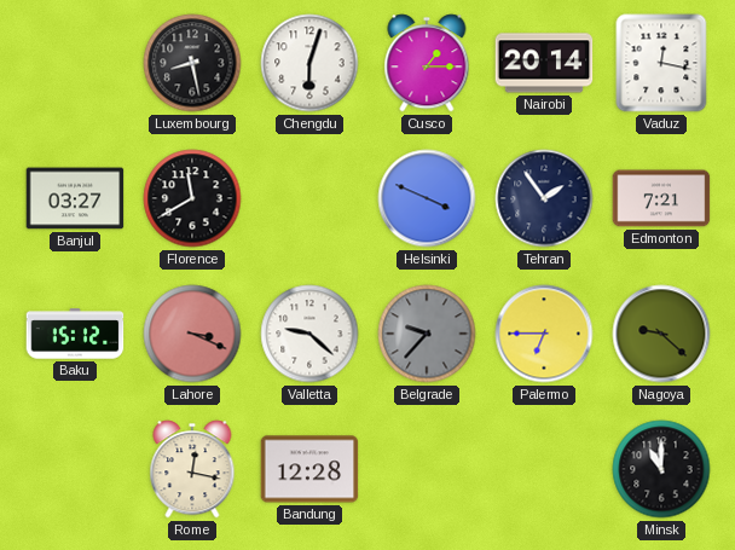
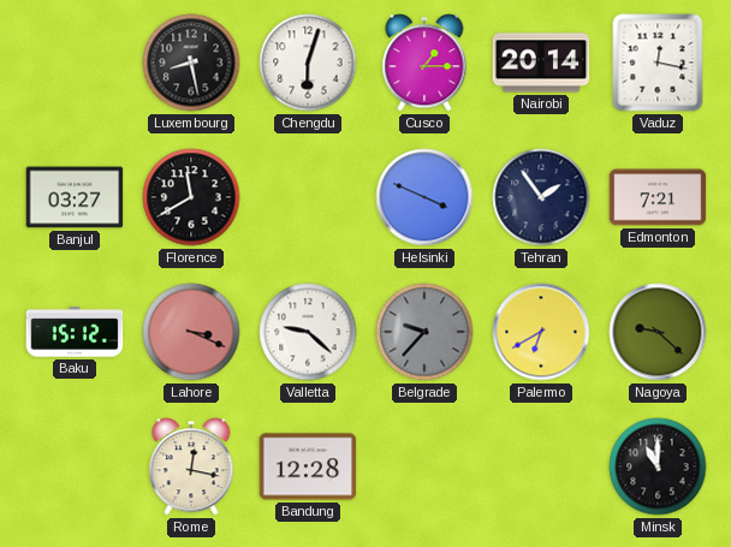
Palermo: 6:45 -> 6:40
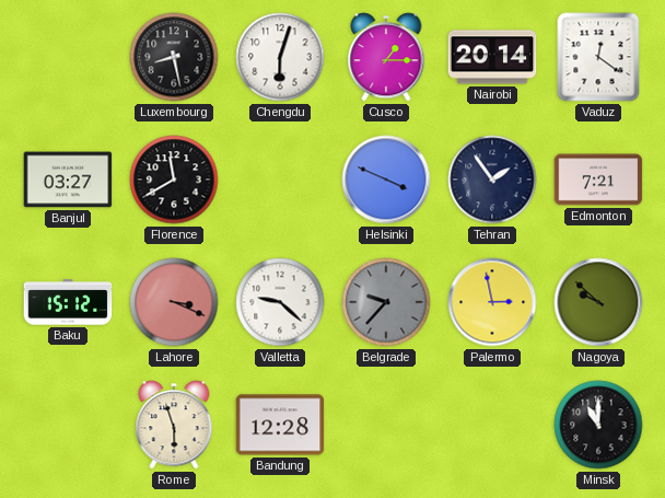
Vaduz: 12:17 -> 12:21
Palermo: 6:40 -> 2:58
Nagoya: 9:22 -> 9:52
Rome: 12:17 -> 5:57
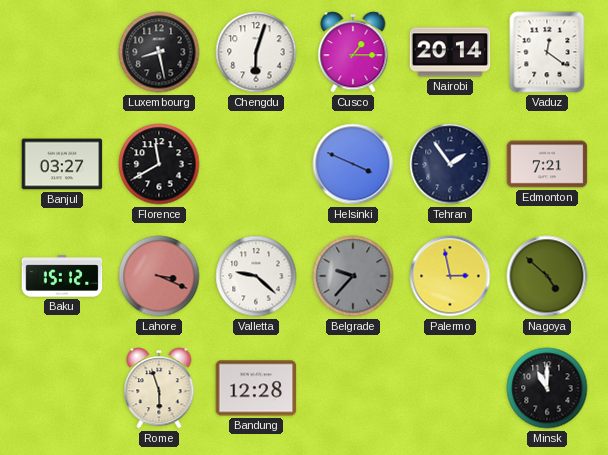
Nagoya: 9:52 -> 4:52
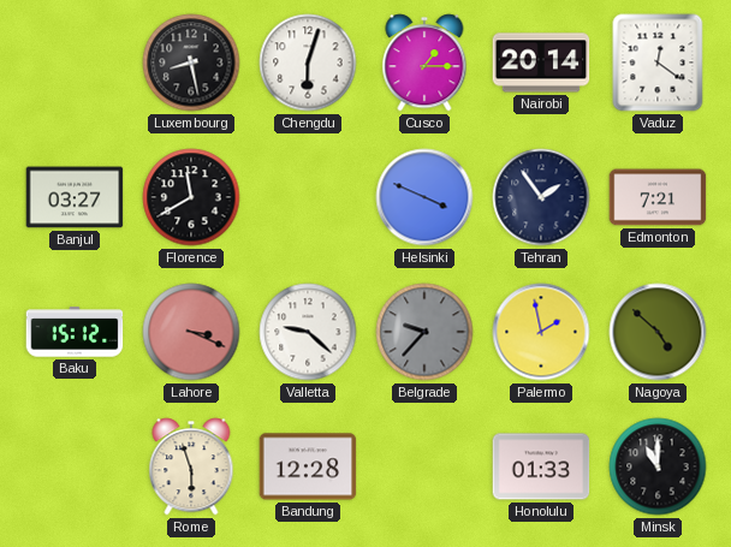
Palermo: 2:58 -> 1:58
Honolulu: none -> 01:33
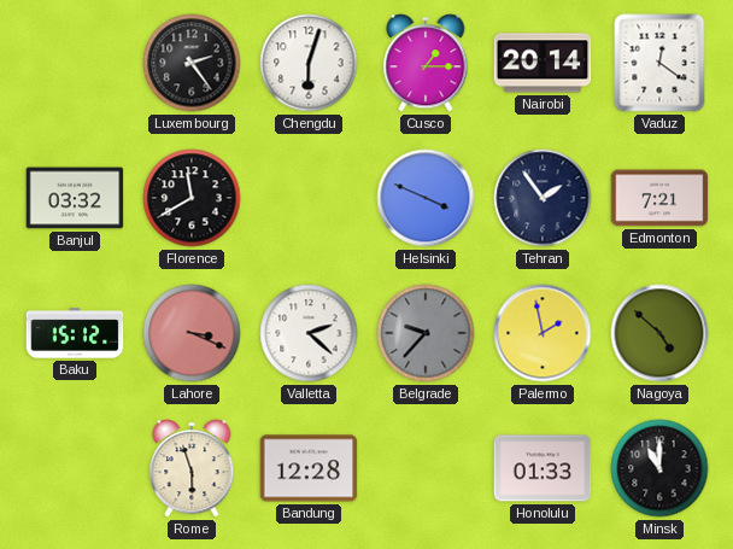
Luxembourg: 8:28 -> 2:24
Banjul: 03:27 -> 03:32
Valletta: 9:22 -> 2:22
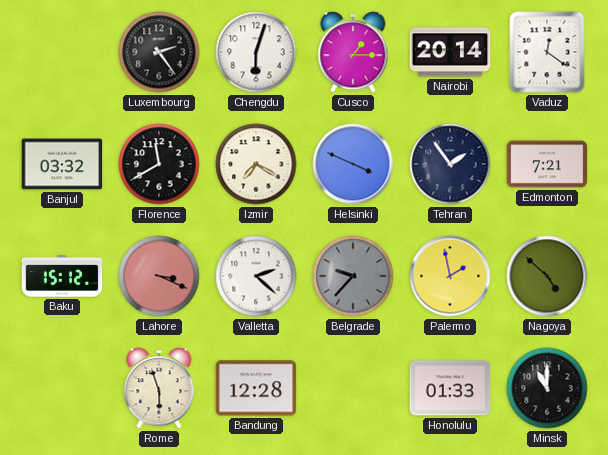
Izmir: none -> 7:20
